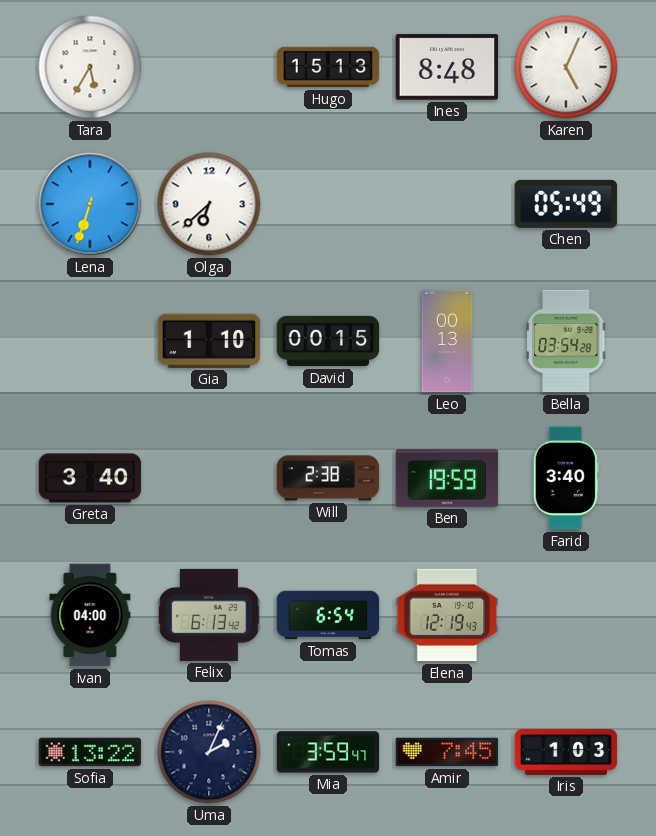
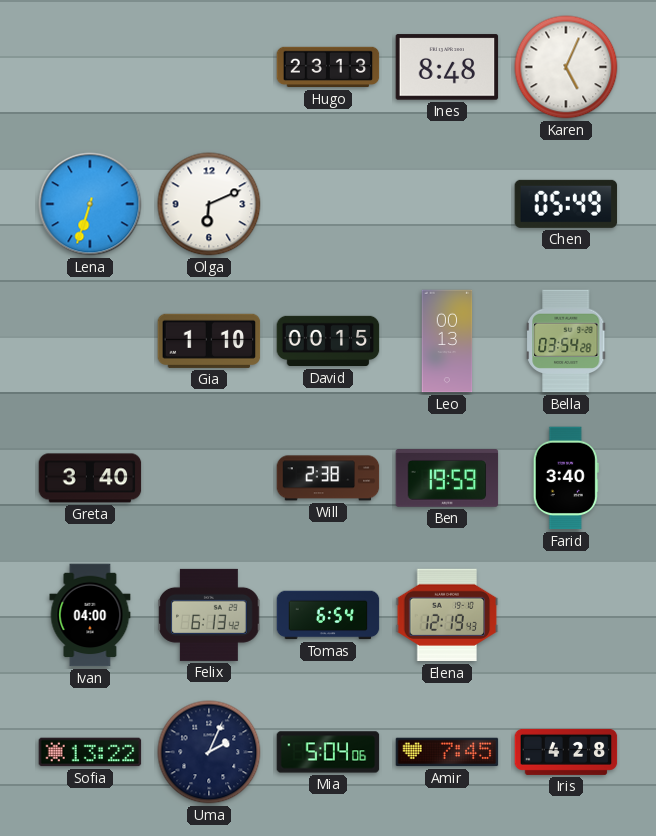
Tara: 5:35 -> none
Hugo: 15:13 -> 23:13
Olga: 6:38 -> 6:11
Mia: 3:59 -> 5:04
Iris: 1:03 -> 4:28
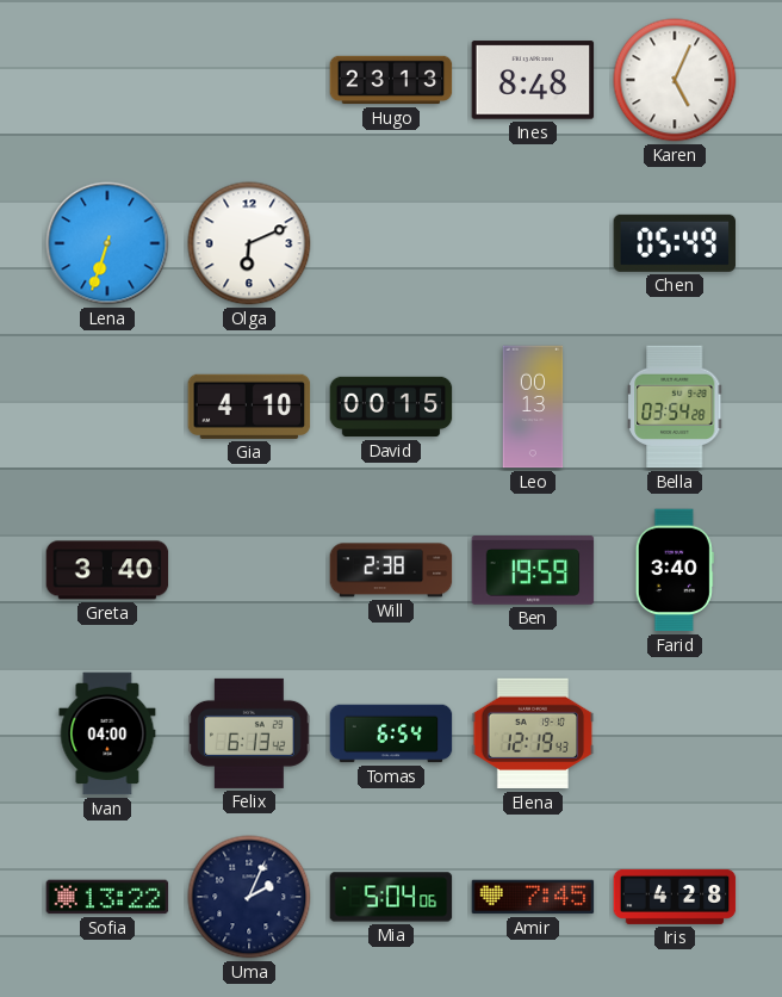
Gia: 1:10 -> 4:10
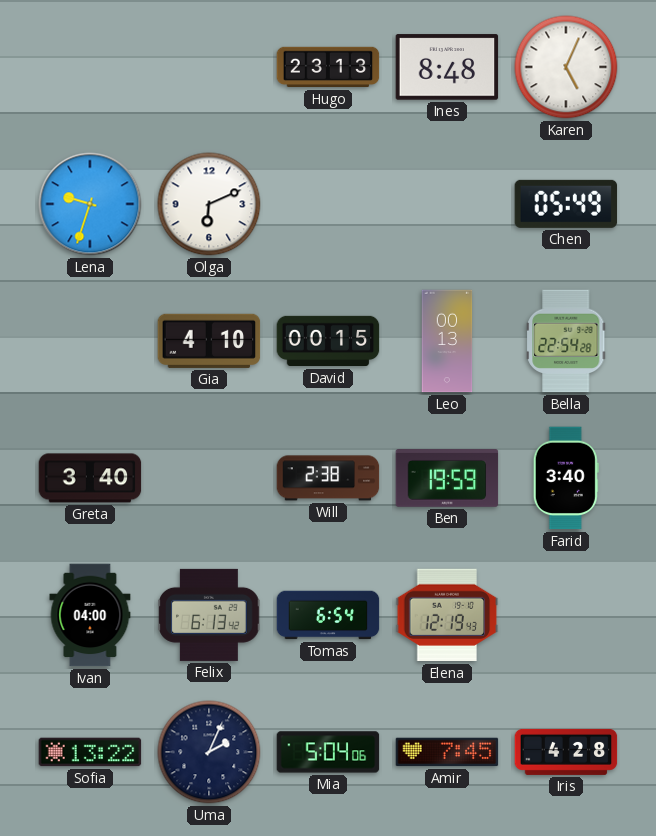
Lena: 6:33 -> 9:33
Bella: 03:54 -> 22:54
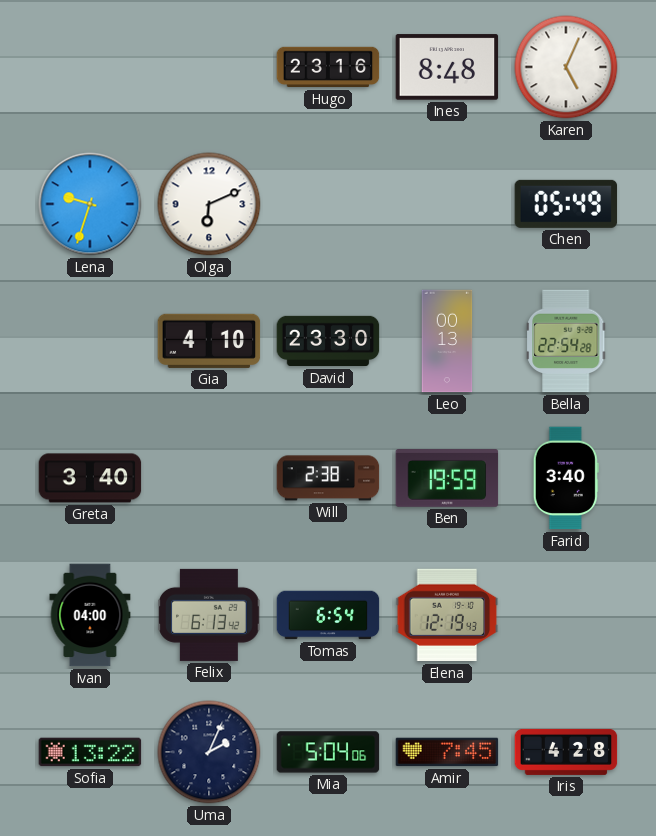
Hugo: 23:13 -> 23:16
David: 00:15 -> 23:30
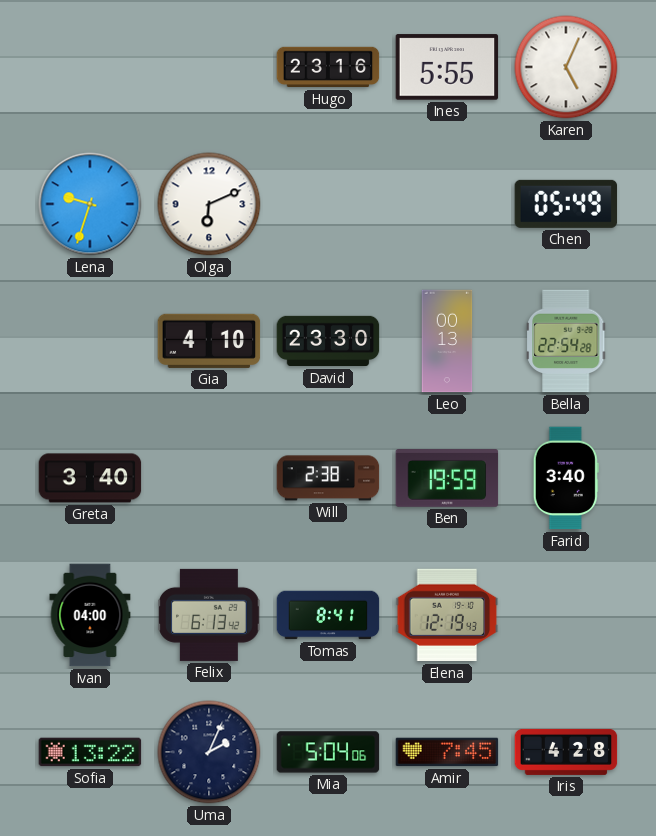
Ines: 8:48 -> 5:55
Tomas: 6:54 -> 8:41
